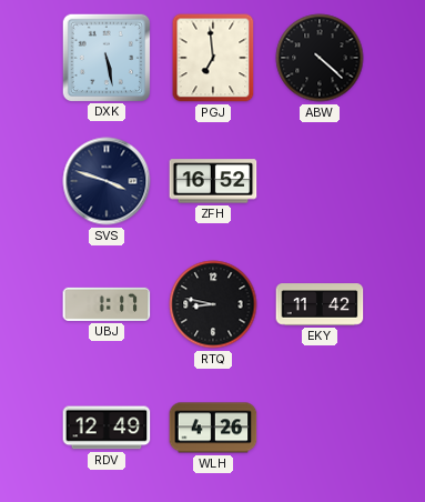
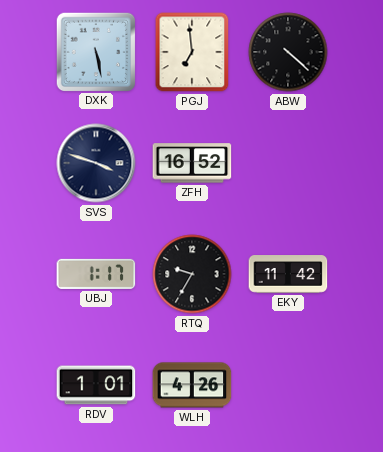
RTQ: 8:47 -> 9:35
RDV: 12:49 -> 1:01
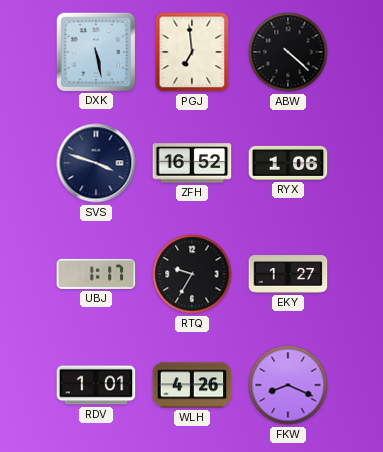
RYX: none -> 1:06
EKY: 11:42 -> 1:27
FKW: none -> 8:19
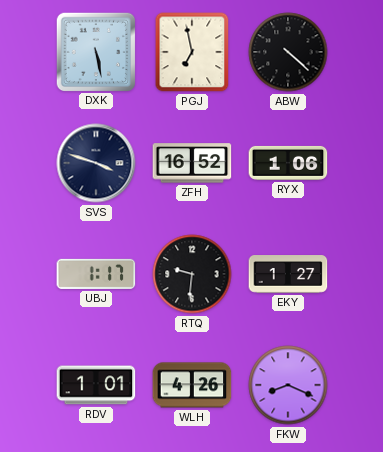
PGJ: 6:59 -> 6:58
RTQ: 9:35 -> 9:31
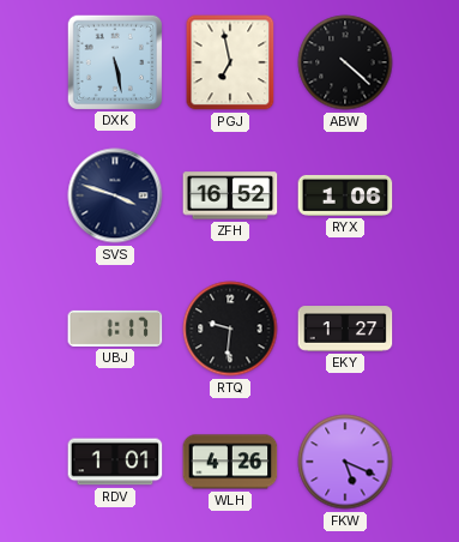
FKW: 8:19 -> 5:19
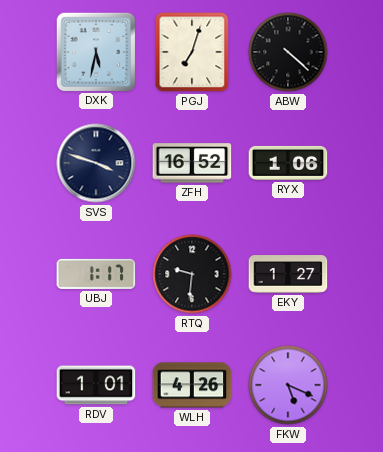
DXK: 5:28 -> 5:32
PGJ: 6:58 -> 7:03
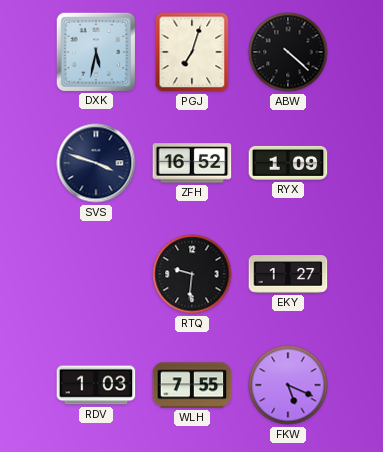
RYX: 1:06 -> 1:09
UBJ: 1:17 -> none
RDV: 1:01 -> 1:03
WLH: 4:26 -> 7:55
